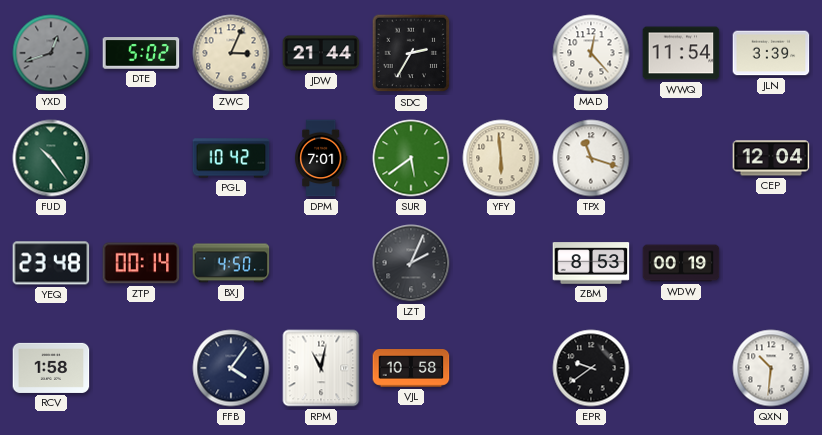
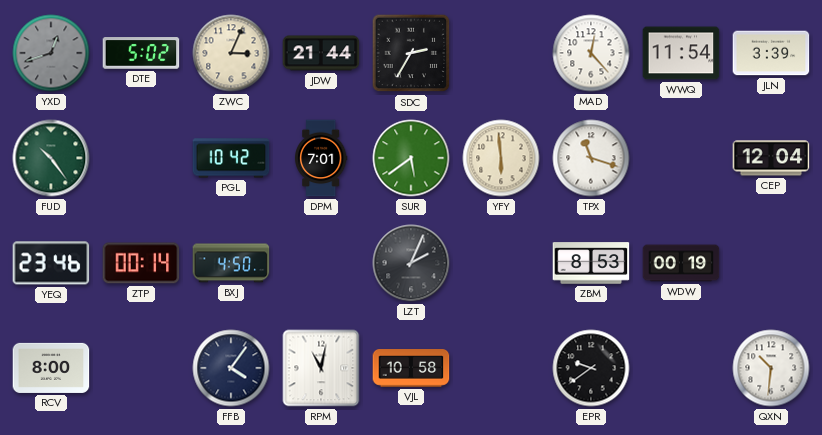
YEQ: 23:48 -> 23:46
RCV: 1:58 -> 8:00
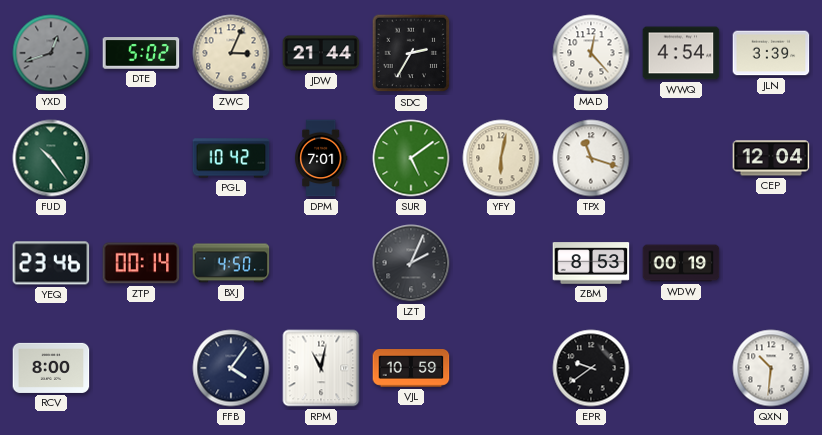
WWQ: 11:54 -> 4:54
SUR: 5:39 -> 5:09
YFY: 5:59 -> 6:02
VJL: 10:58 -> 10:59
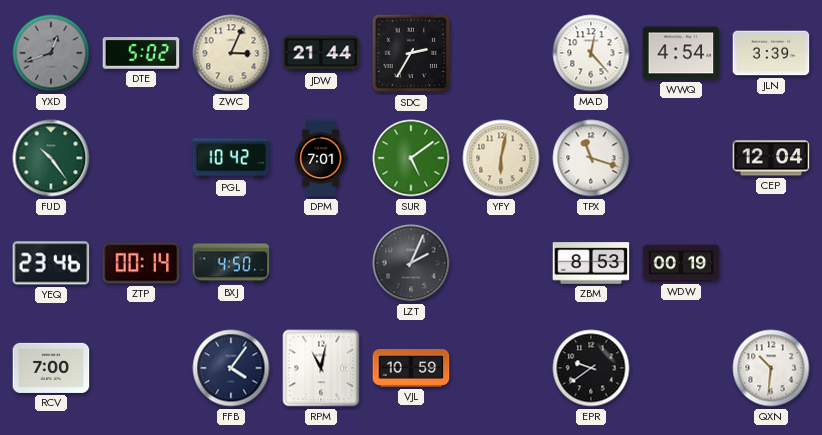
RCV: 8:00 -> 7:00
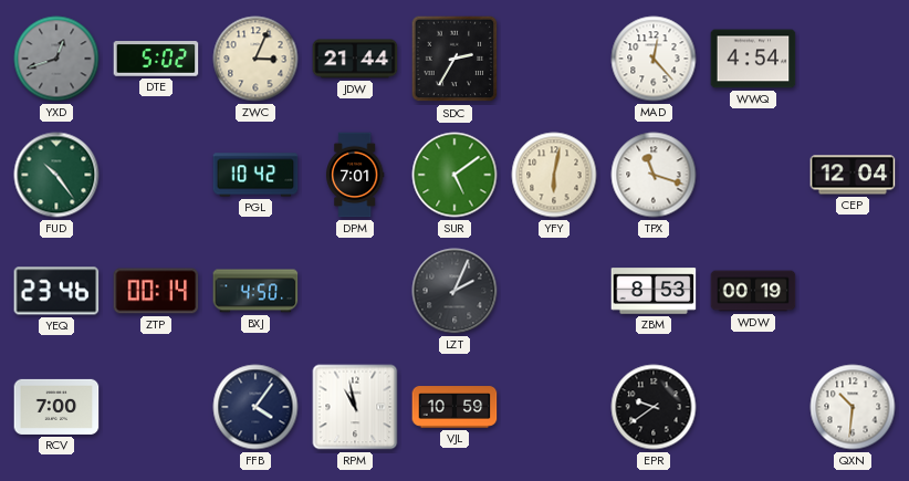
JLN: 3:39 -> none
RPM: 11:02 -> 10:58
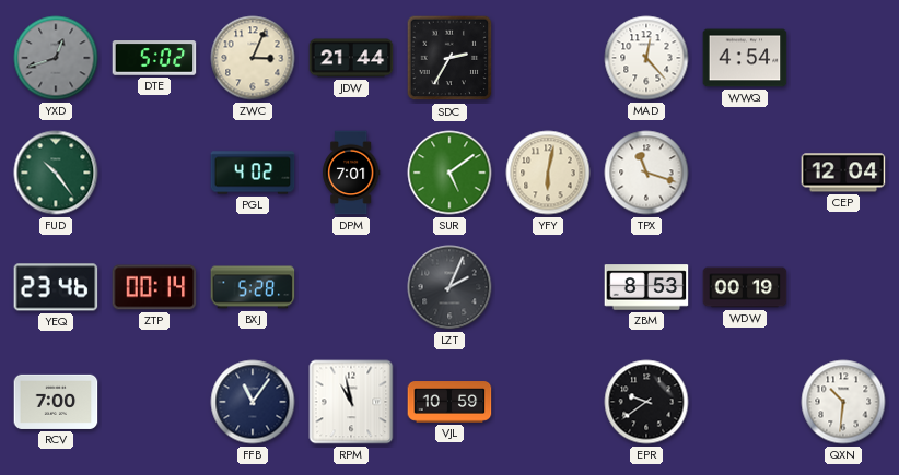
PGL: 10:42 -> 4:02
BXJ: 4:50 -> 5:28
FFB: 4:06 -> 11:06
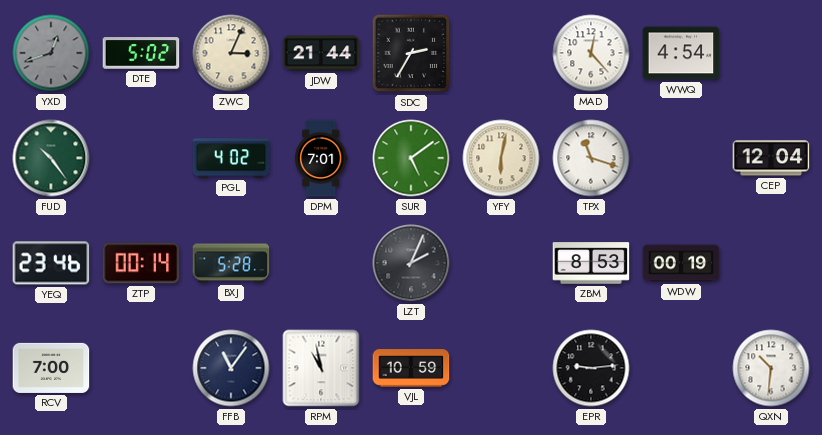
EPR: 9:39 -> 9:14
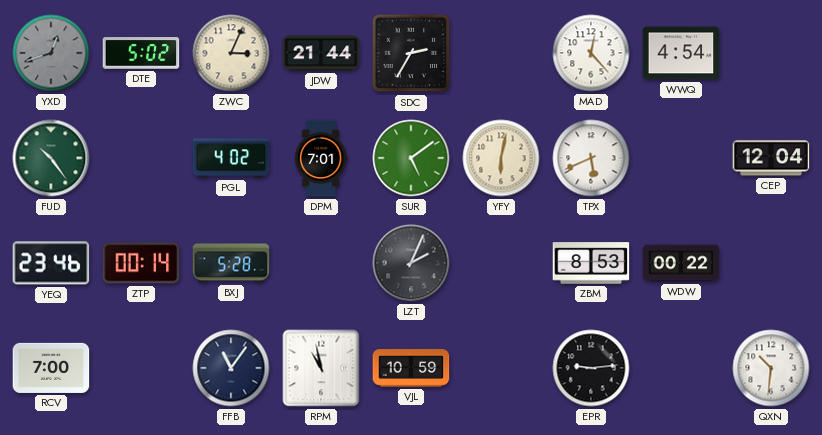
TPX: 11:18 -> 5:41
WDW: 00:19 -> 00:22
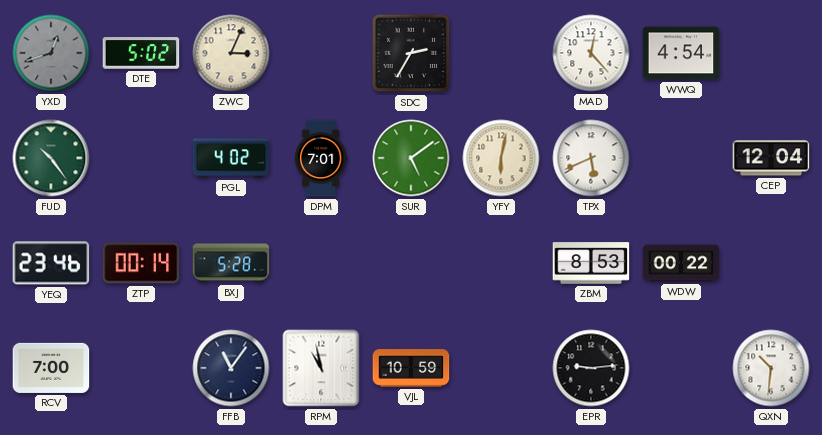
JDW: 21:44 -> none
LZT: 2:04 -> none
